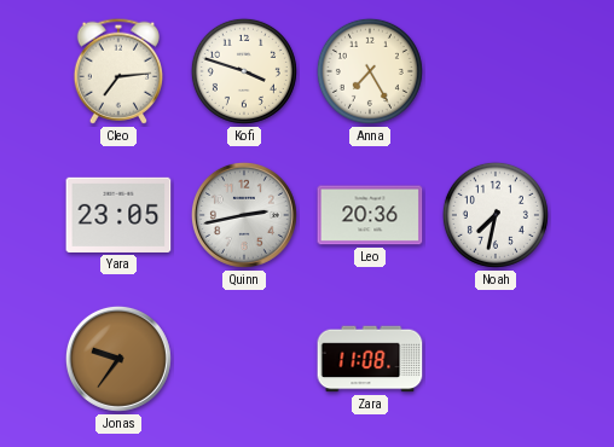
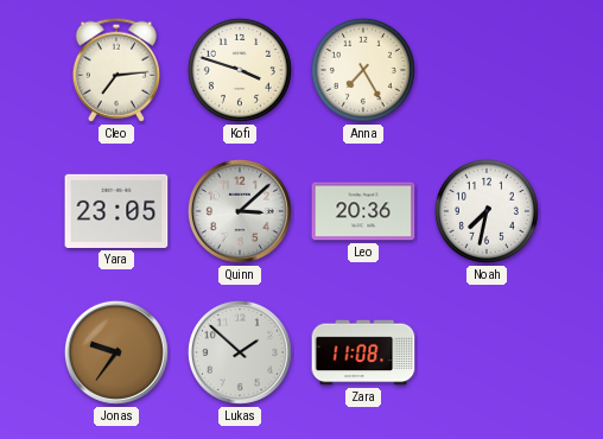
Quinn: 2:43 -> 3:08
Lukas: none -> 1:52
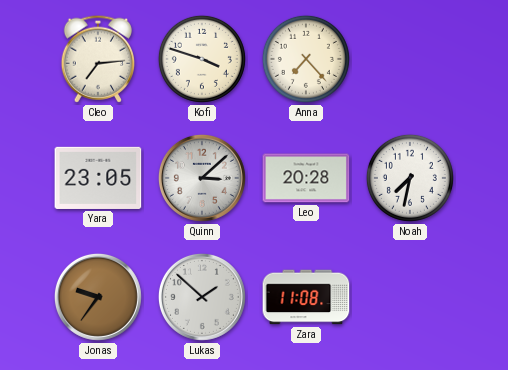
Anna: 7:25 -> 7:23
Leo: 20:36 -> 20:28
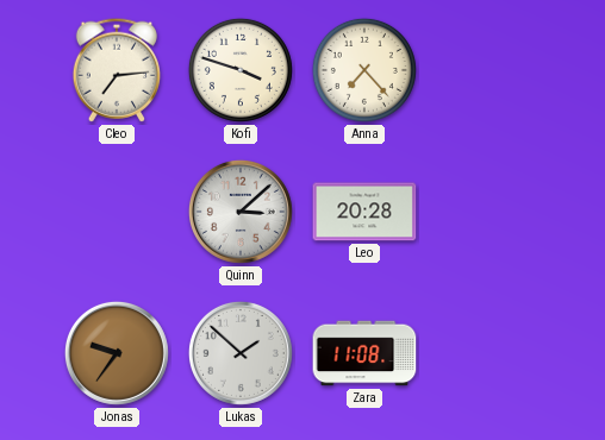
Yara: 23:05 -> none
Noah: 7:32 -> none
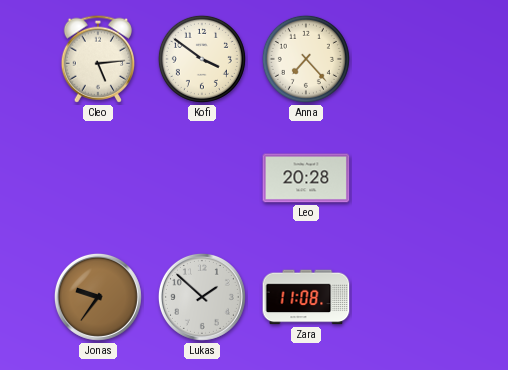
Cleo: 7:14 -> 5:14
Kofi: 3:48 -> 3:51
Quinn: 3:08 -> none
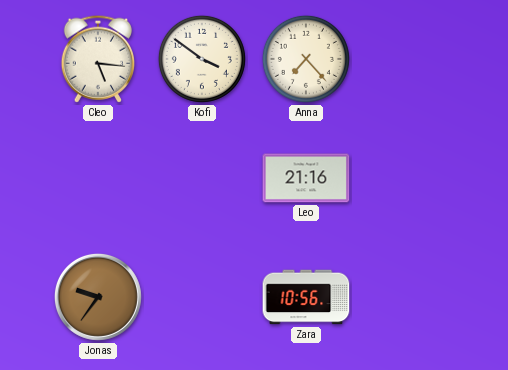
Cleo: 5:14 -> 5:16
Leo: 20:28 -> 21:16
Lukas: 1:52 -> none
Zara: 11:08 -> 10:56
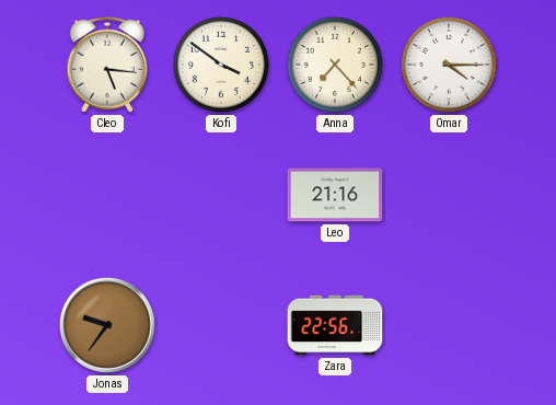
Omar: none -> 4:15
Zara: 10:56 -> 22:56
